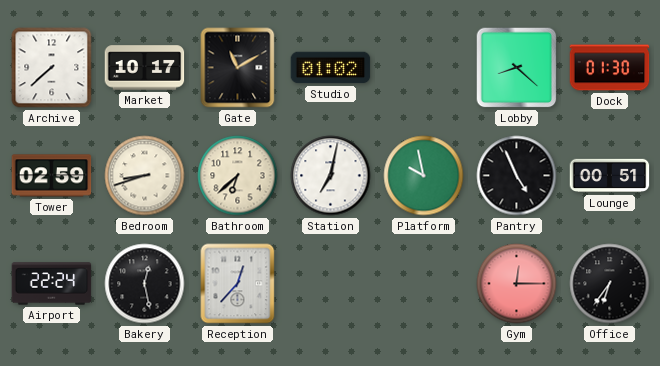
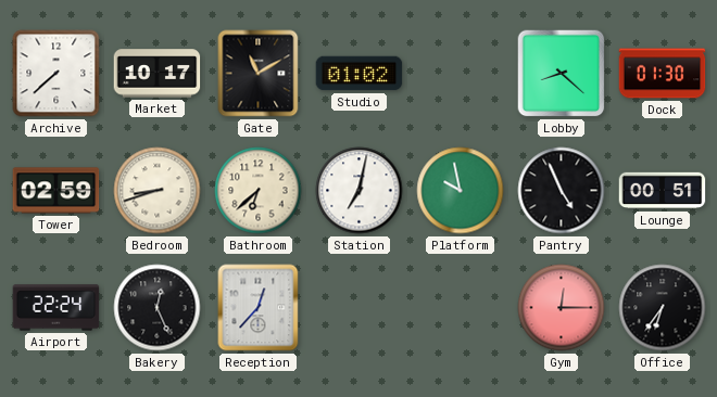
Bakery: 12:28 -> 12:26
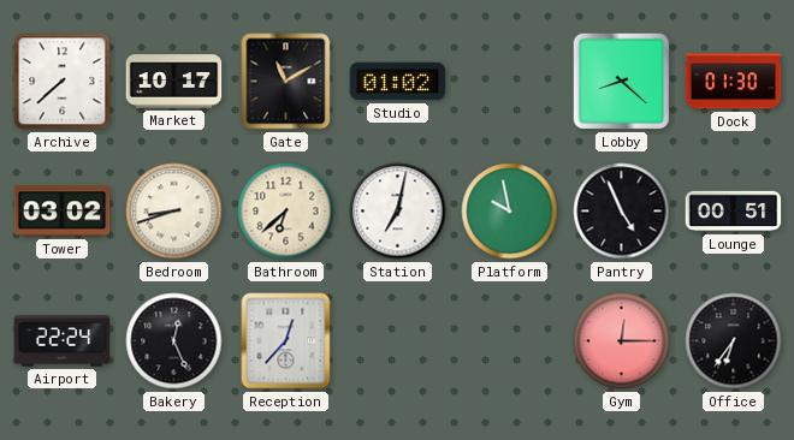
Tower: 02:59 -> 03:02
